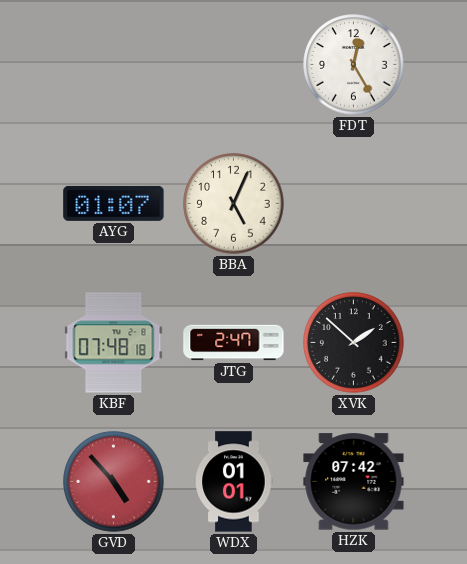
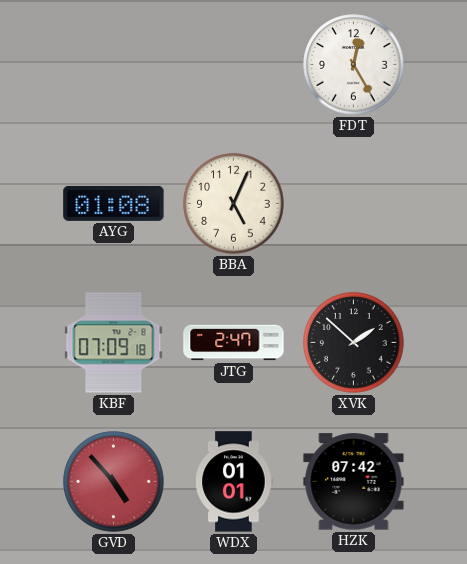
AYG: 01:07 -> 01:08
KBF: 07:48 -> 07:09
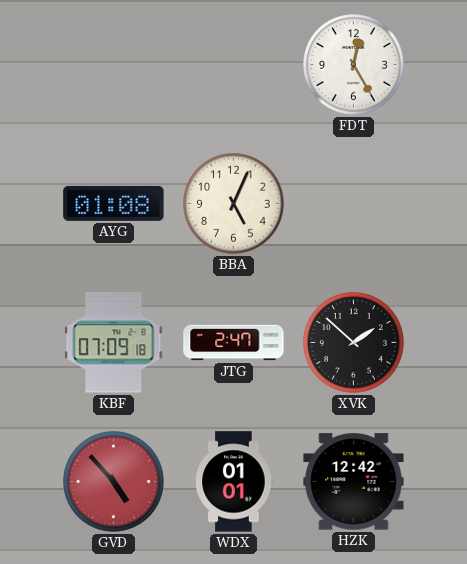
HZK: 07:42 -> 12:42
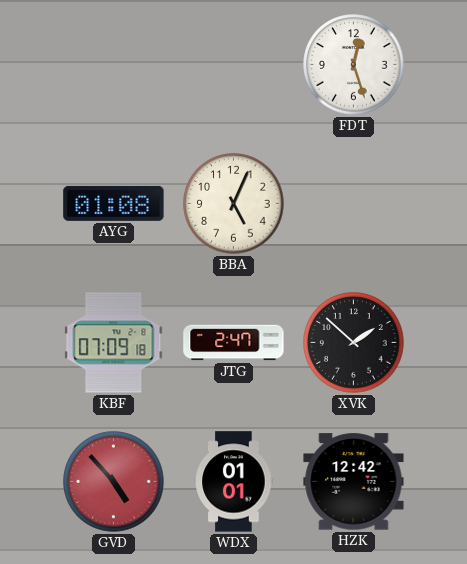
FDT: 12:25 -> 12:27
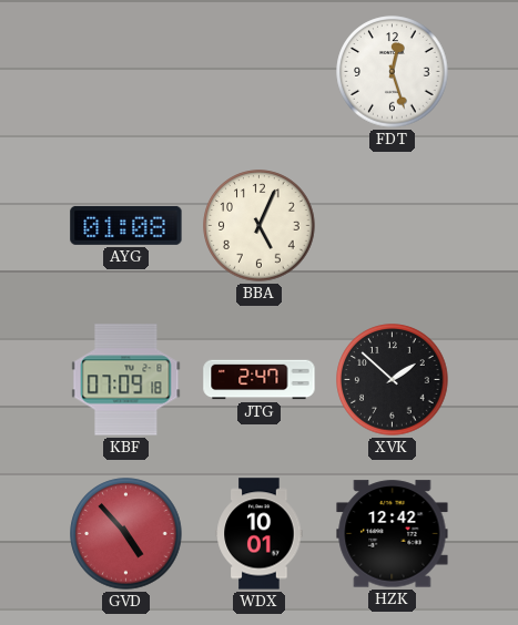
WDX: 01:01 -> 10:01
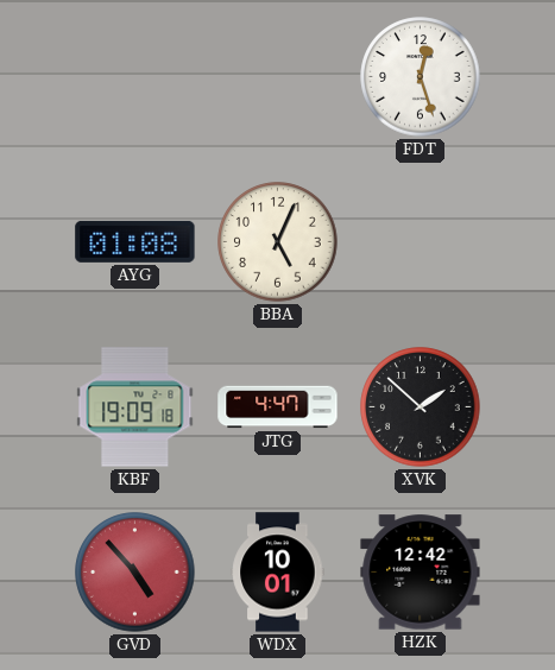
KBF: 07:09 -> 19:09
JTG: 2:47 -> 4:47
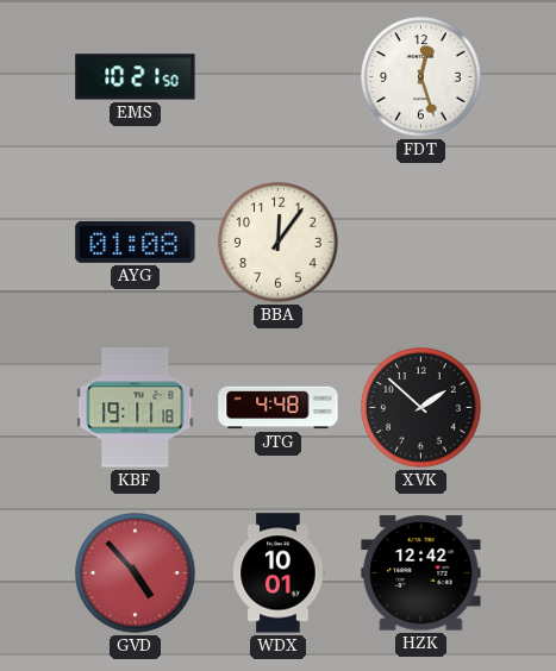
EMS: none -> 10:21
BBA: 5:04 -> 12:06
KBF: 19:09 -> 19:11
JTG: 4:47 -> 4:48
